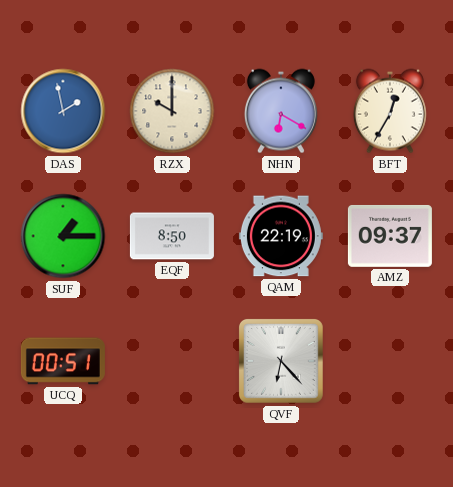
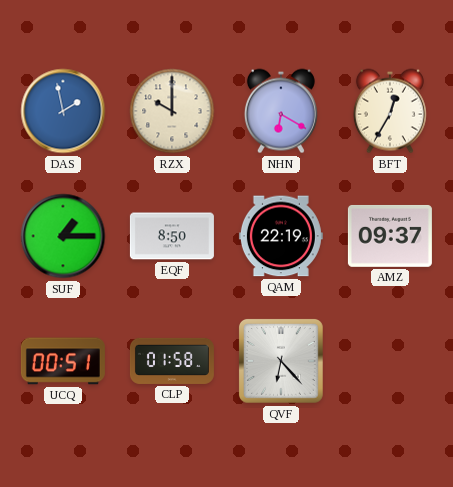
CLP: none -> 01:58
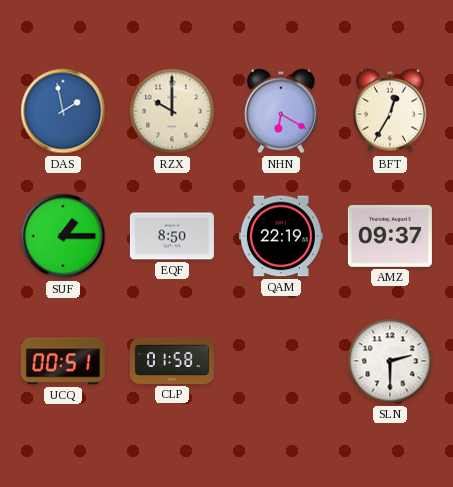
QVF: 6:23 -> none
SLN: none -> 2:30
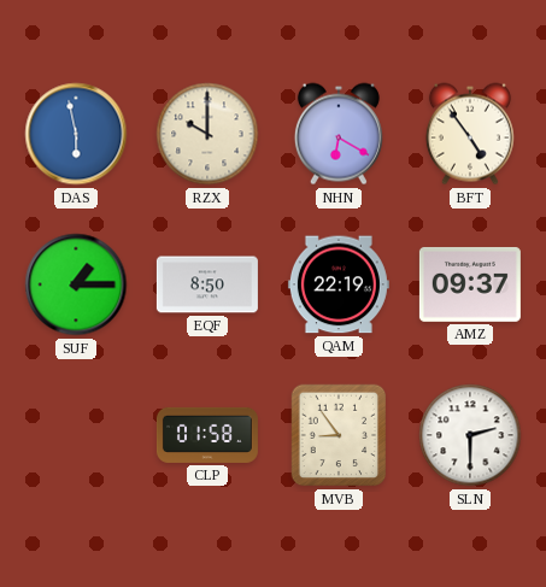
DAS: 1:58 -> 5:58
BFT: 12:35 -> 4:54
UCQ: 00:51 -> none
MVB: none -> 8:54
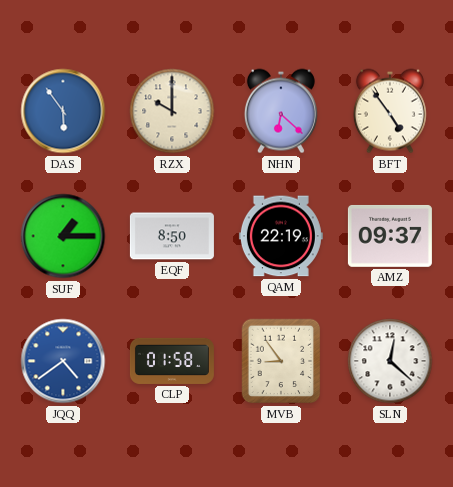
DAS: 5:58 -> 5:54
NHN: 6:20 -> 6:22
JQQ: none -> 4:39
SLN: 2:30 -> 12:22
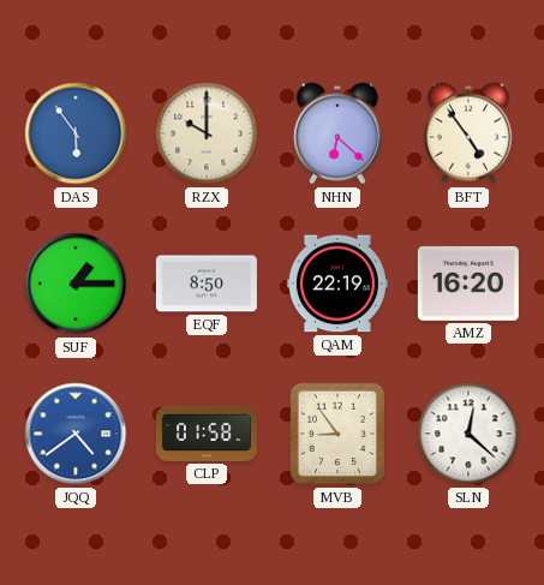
AMZ: 09:37 -> 16:20
